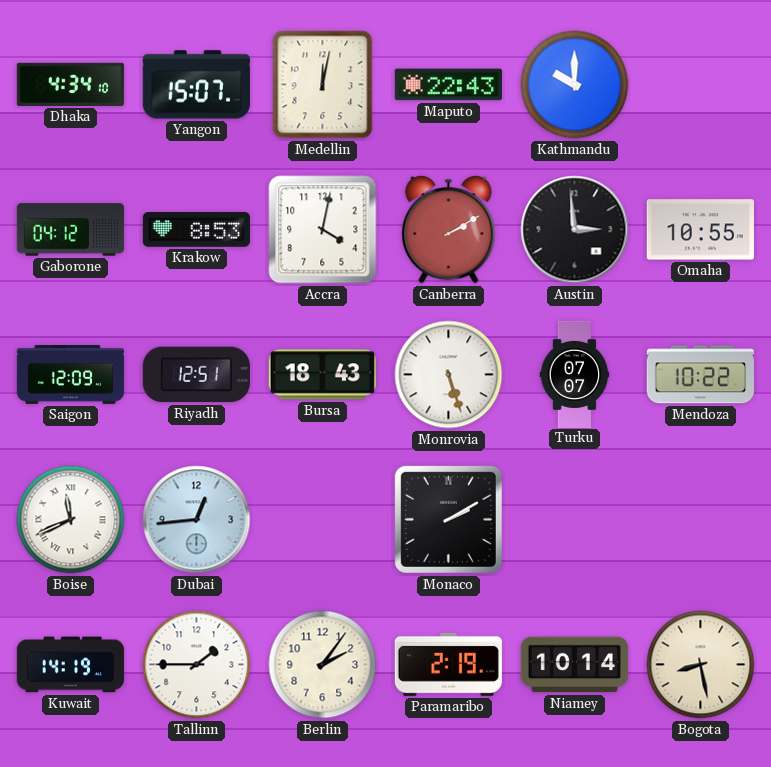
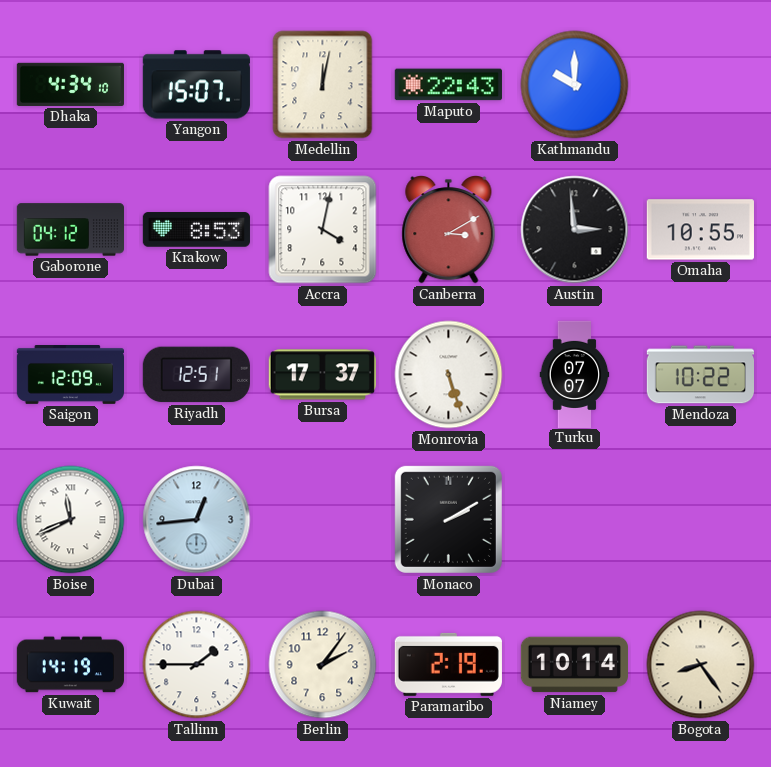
Canberra: 2:10 -> 3:10
Bursa: 18:43 -> 17:37
Bogota: 8:28 -> 8:24
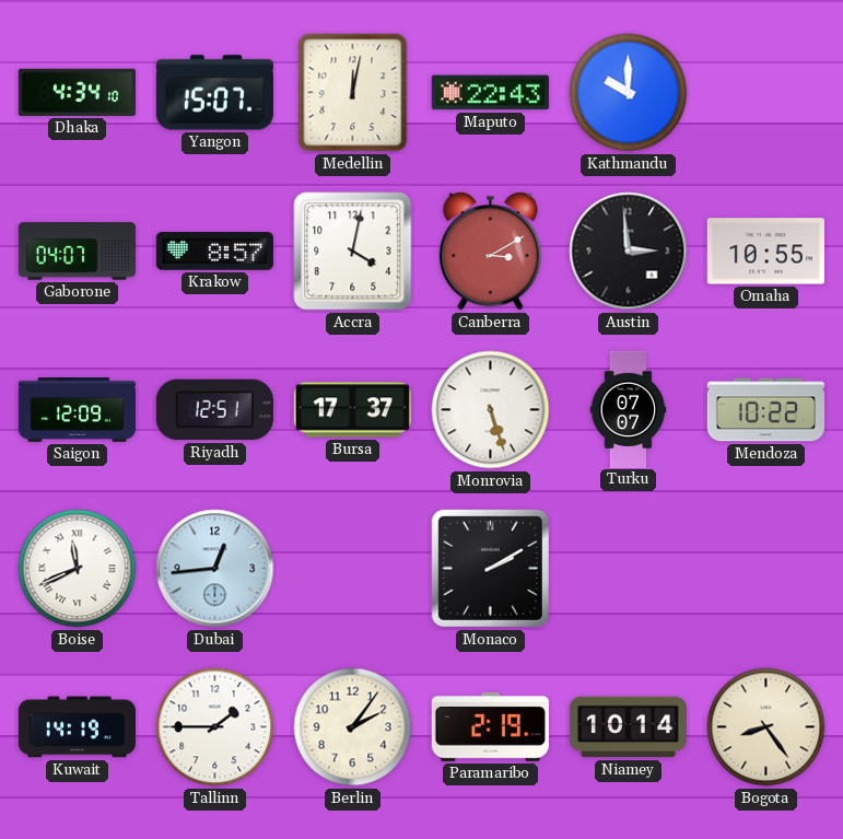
Gaborone: 04:12 -> 04:07
Krakow: 8:53 -> 8:57
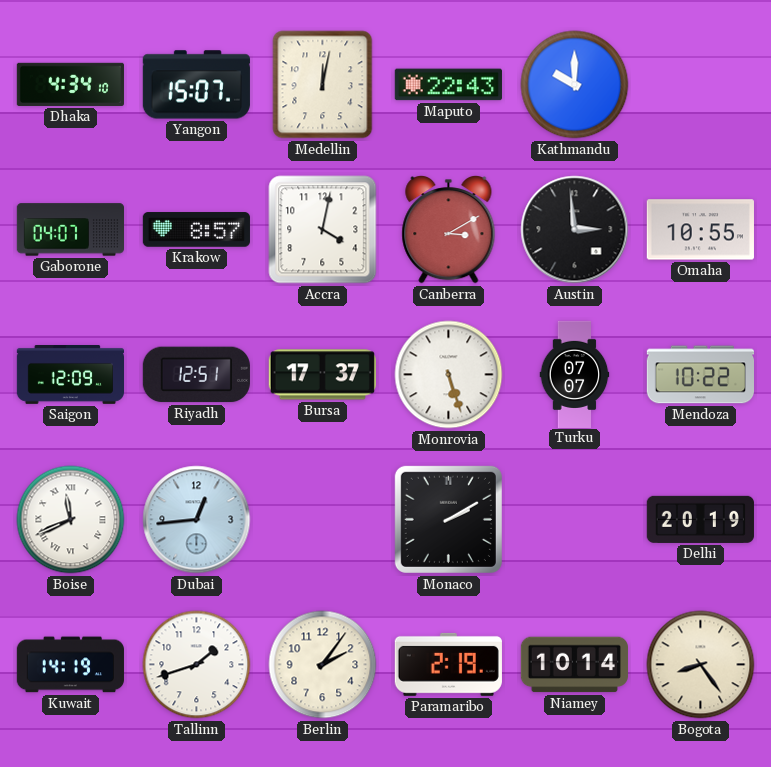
Delhi: none -> 20:19
Tallinn: 1:45 -> 1:42
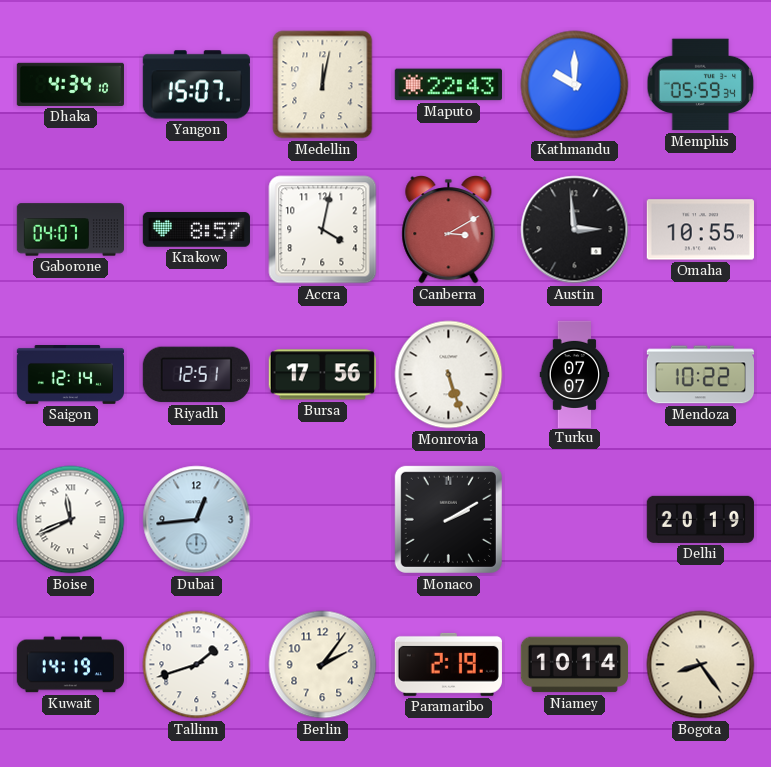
Memphis: none -> 05:59
Saigon: 12:09 -> 12:14
Bursa: 17:37 -> 17:56
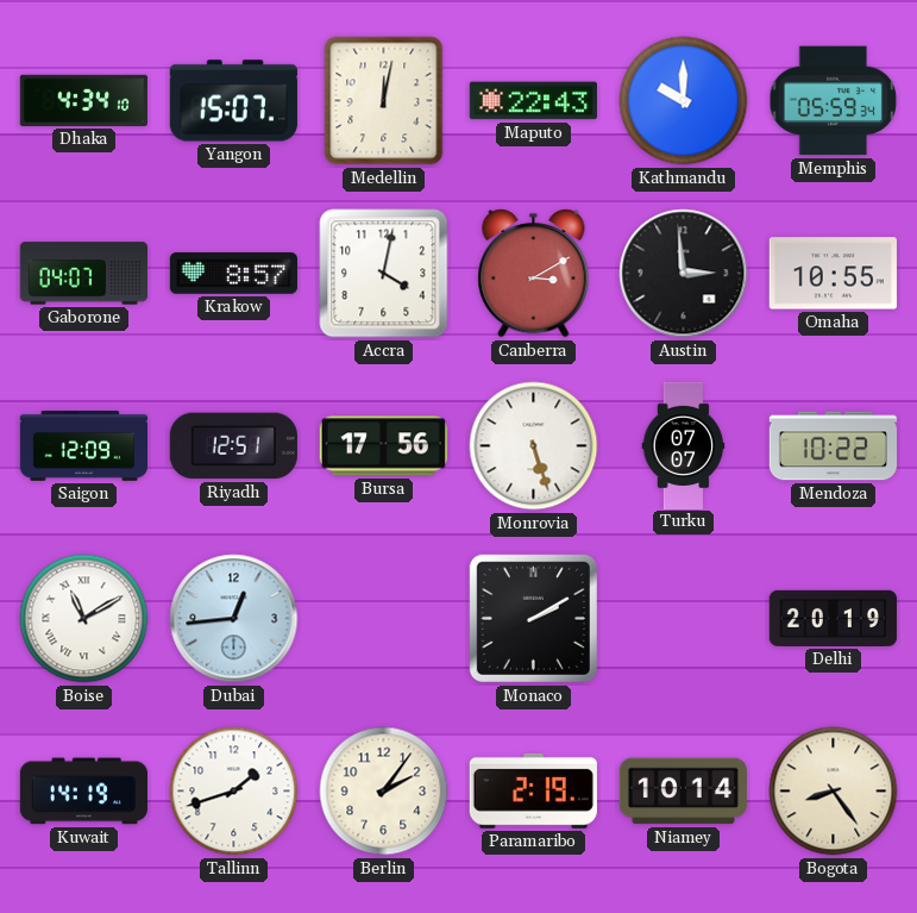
Saigon: 12:14 -> 12:09
Boise: 11:41 -> 11:10
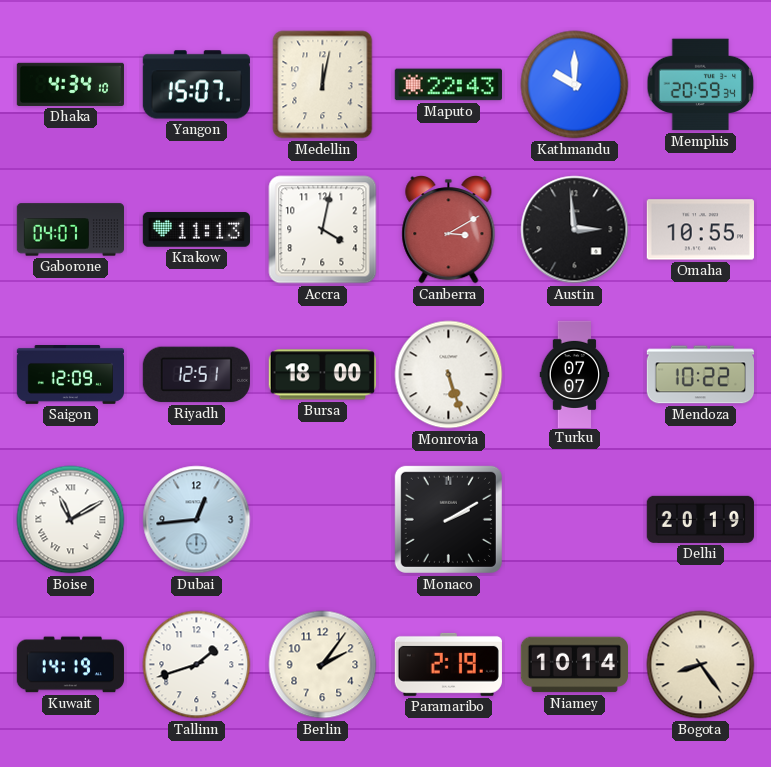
Memphis: 05:59 -> 20:59
Krakow: 8:57 -> 11:13
Bursa: 17:56 -> 18:00
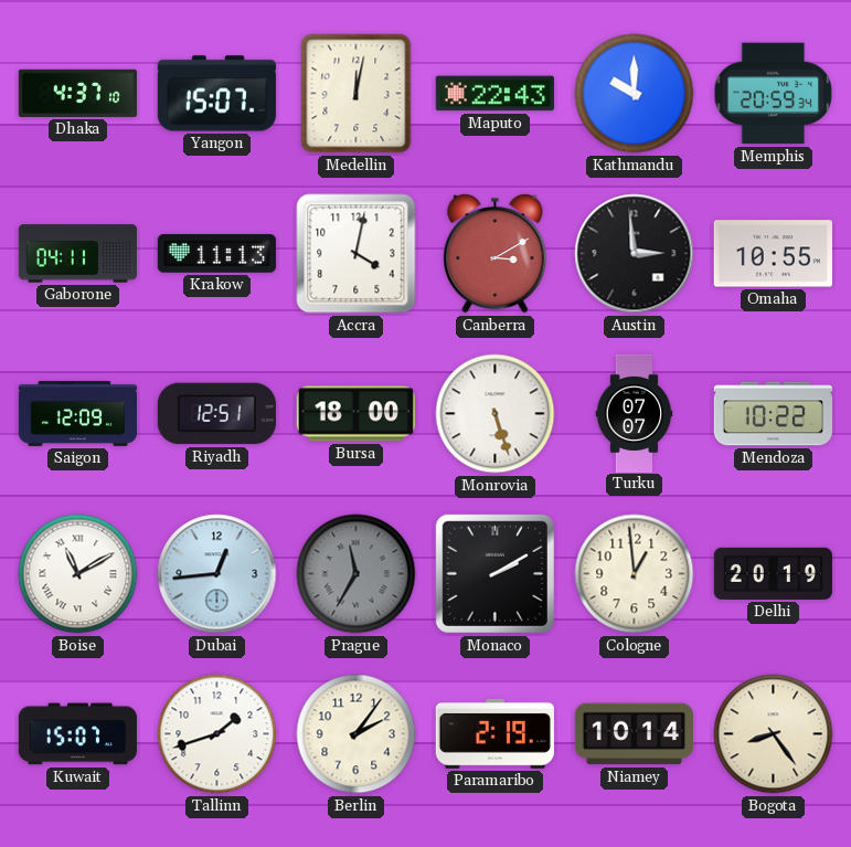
Dhaka: 4:34 -> 4:37
Gaborone: 04:07 -> 04:11
Prague: none -> 11:35
Cologne: none -> 12:59
Kuwait: 14:19 -> 15:07
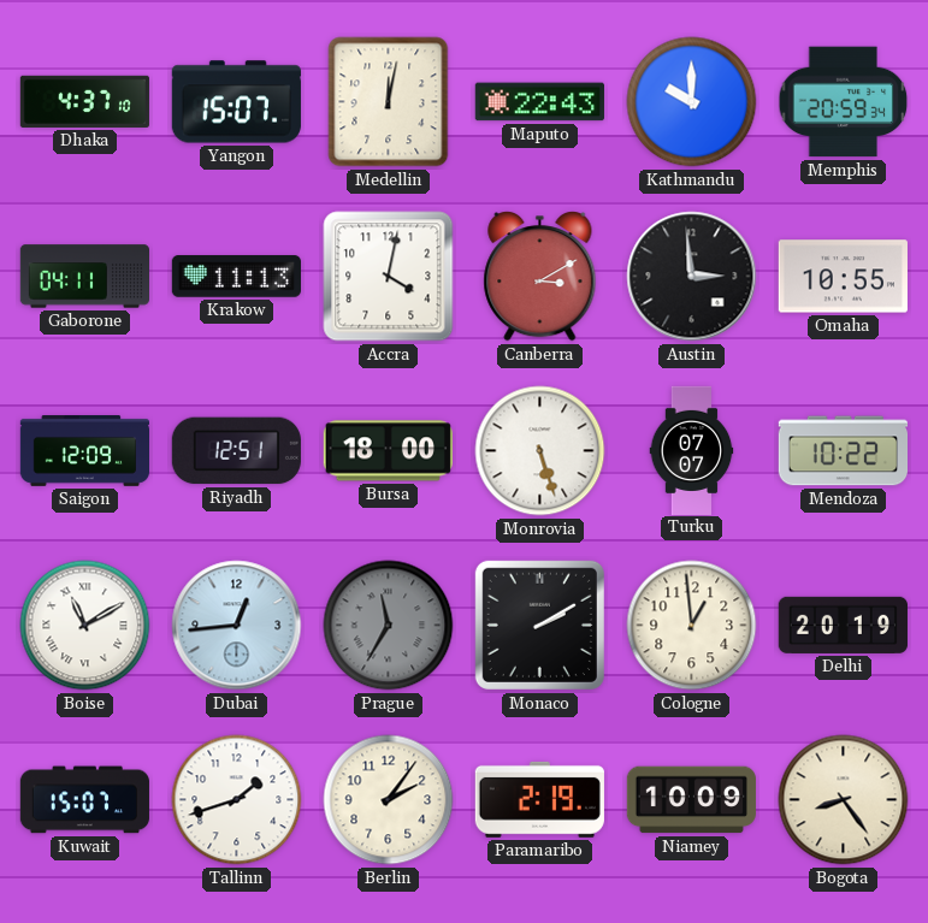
Niamey: 10:14 -> 10:09
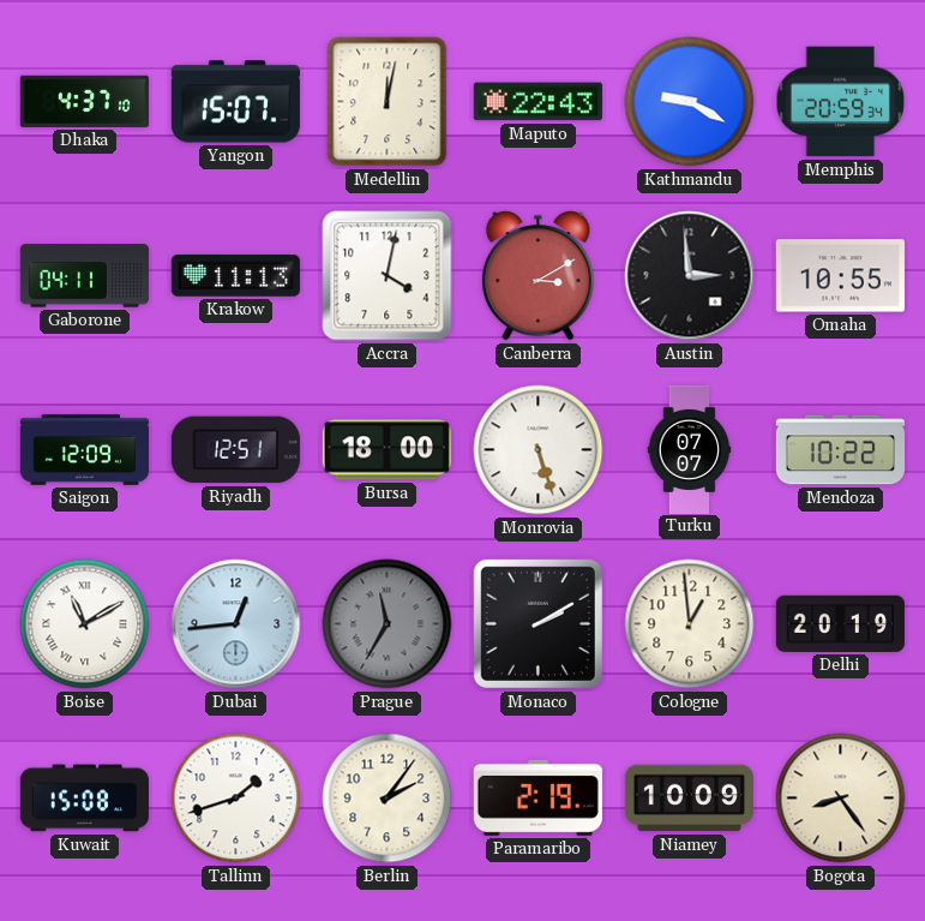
Kathmandu: 10:00 -> 9:20
Kuwait: 15:07 -> 15:08
